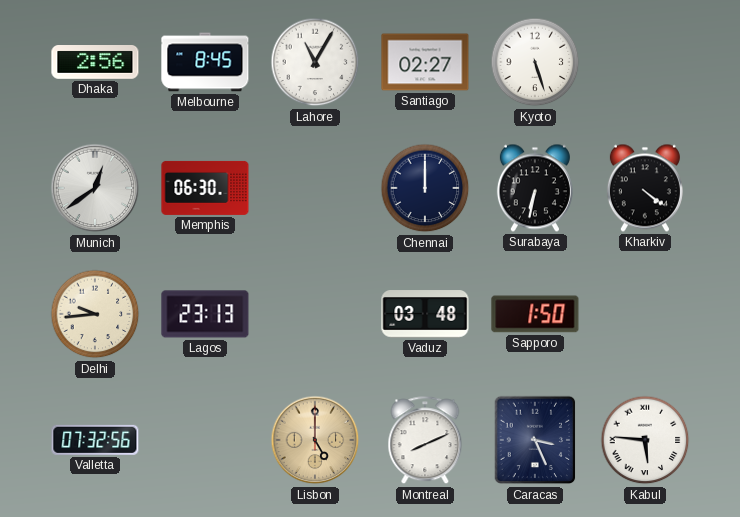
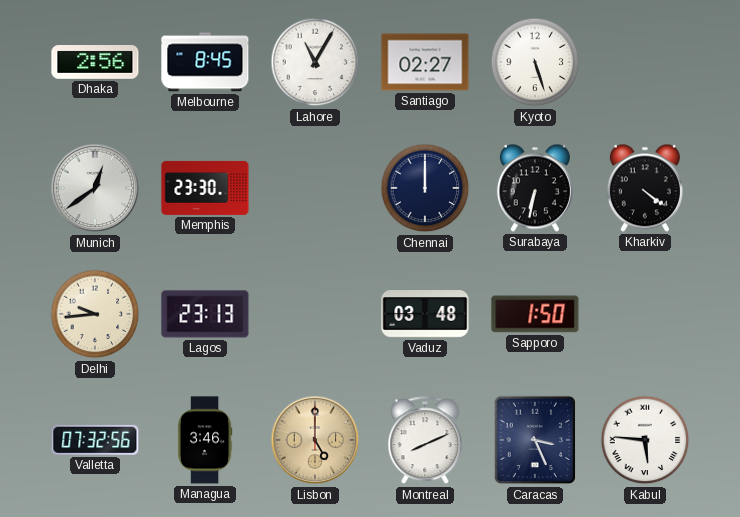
Memphis: 06:30 -> 23:30
Managua: none -> 3:46
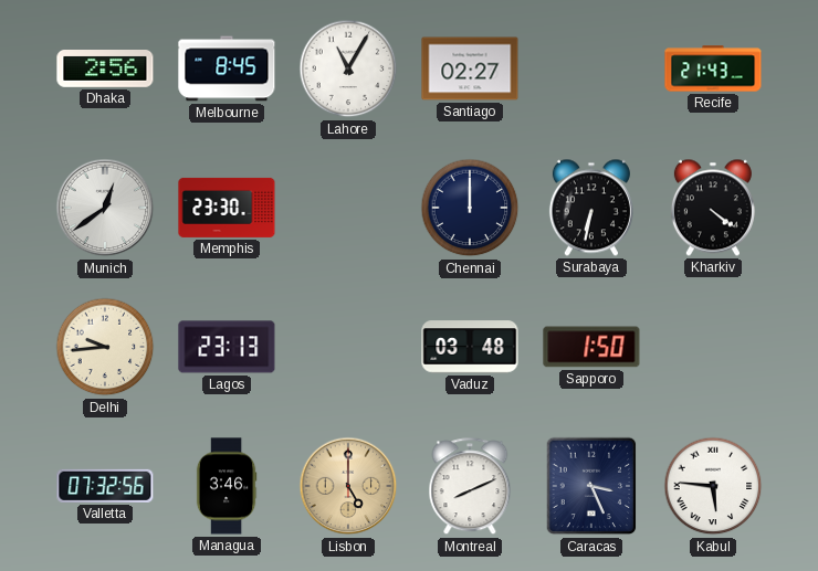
Kyoto: 5:27 -> none
Recife: none -> 21:43
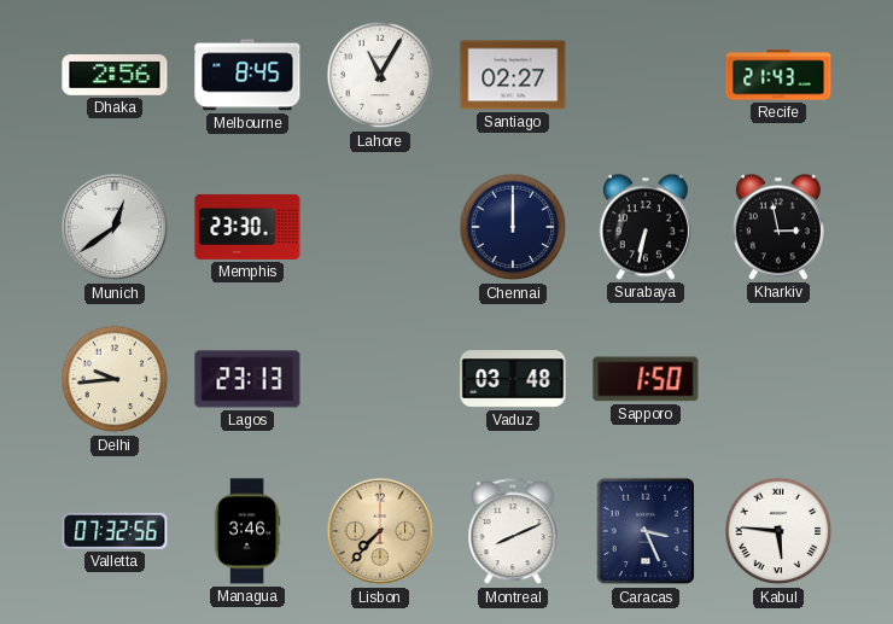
Kharkiv: 4:21 -> 2:58
Lisbon: 5:00 -> 7:37
